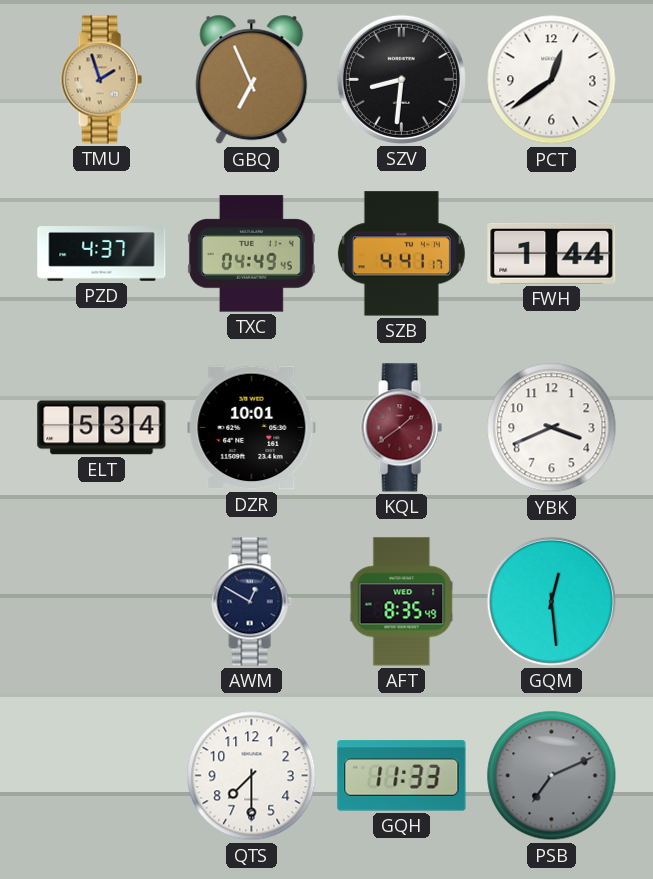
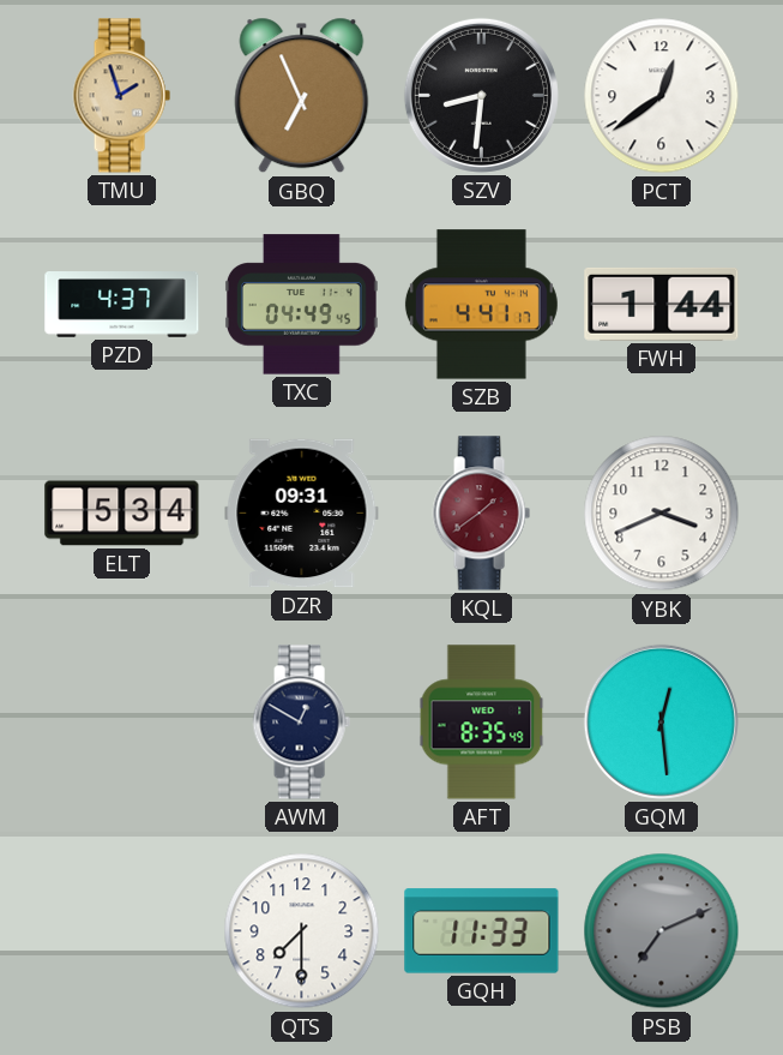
DZR: 10:01 -> 09:31
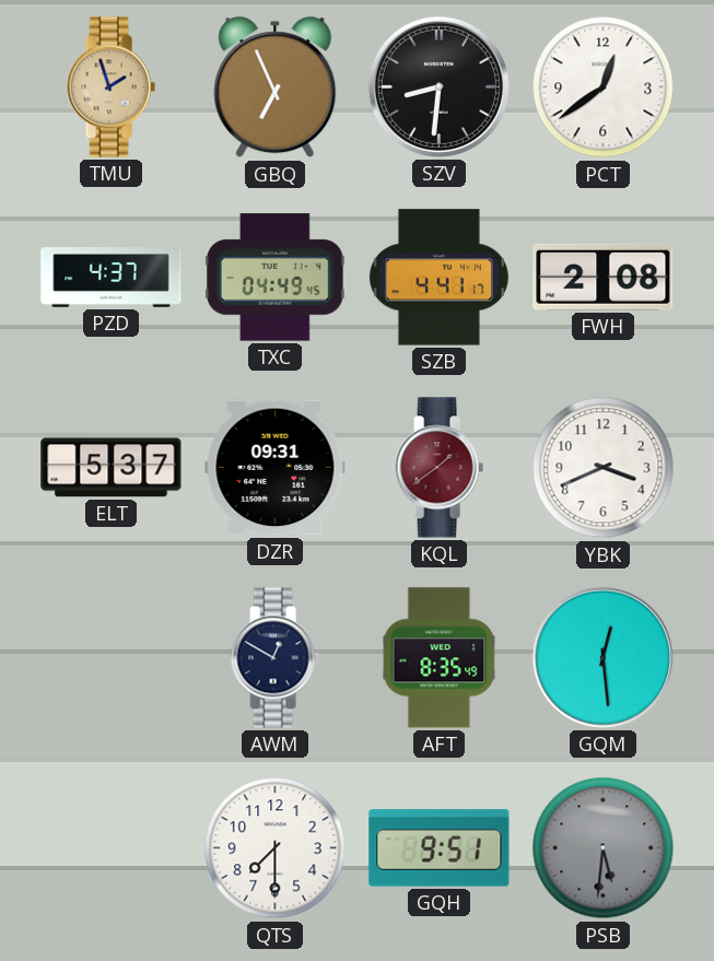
FWH: 1:44 -> 2:08
ELT: 5:34 -> 5:37
GQH: 11:33 -> 9:51
PSB: 7:11 -> 5:31
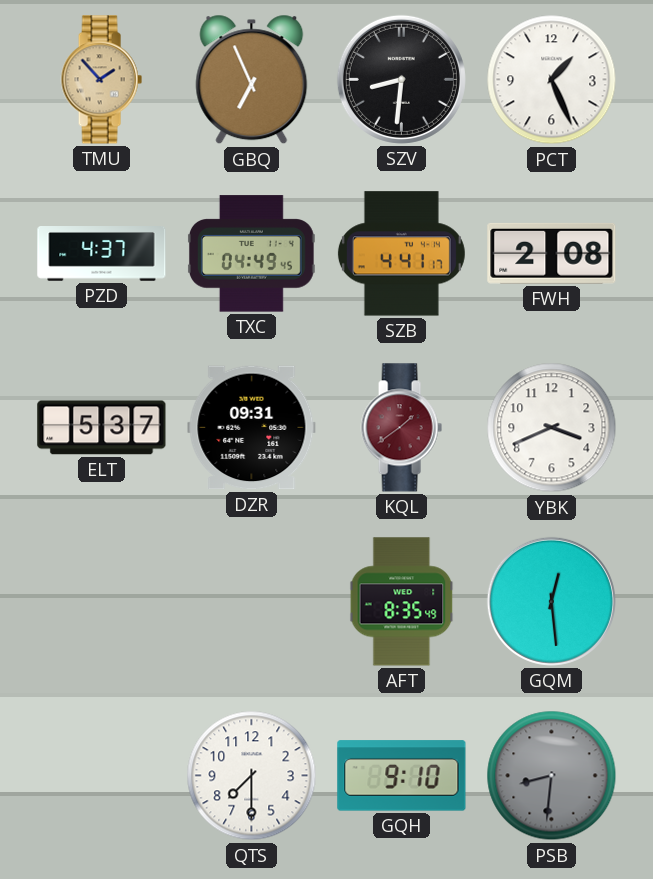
TMU: 1:57 -> 1:53
PCT: 12:39 -> 1:26
AWM: 12:50 -> none
GQH: 9:51 -> 9:10
PSB: 5:31 -> 8:31
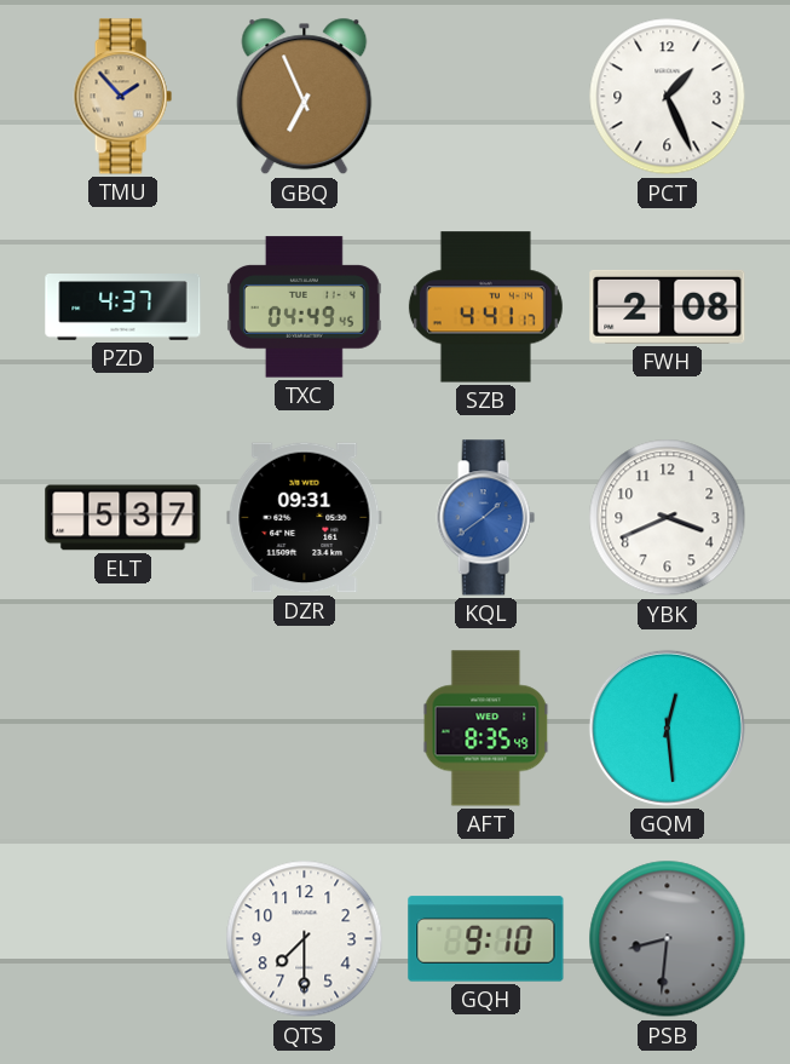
SZV: 8:31 -> none
KQL dial: burgundy -> blue
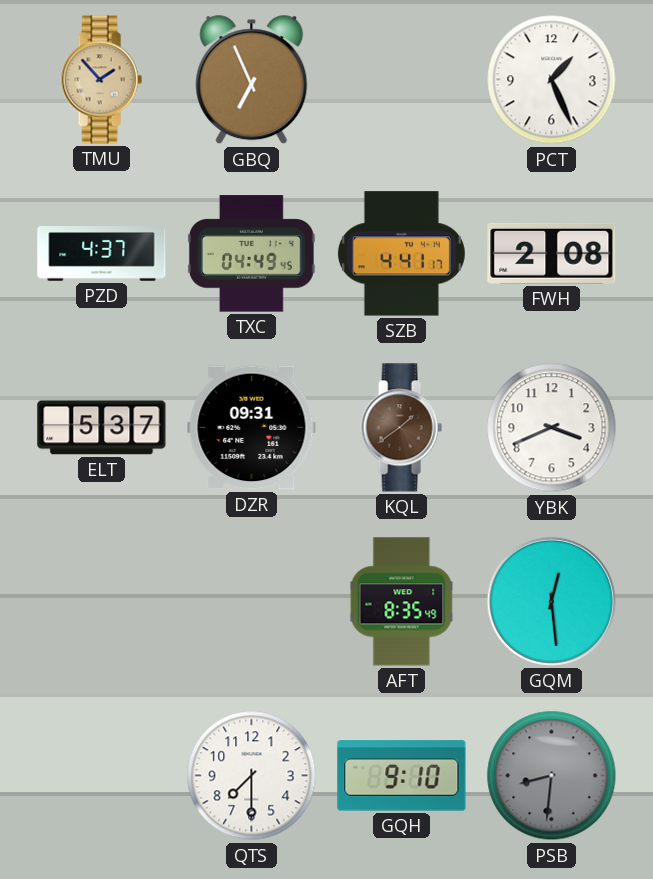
KQL dial: blue -> brown
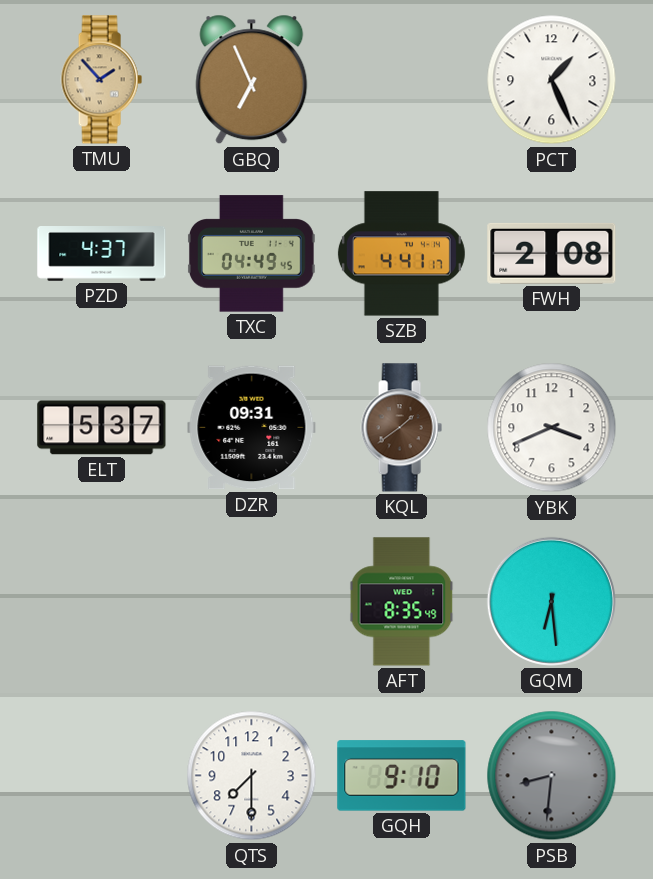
GQM: 12:29 -> 6:29
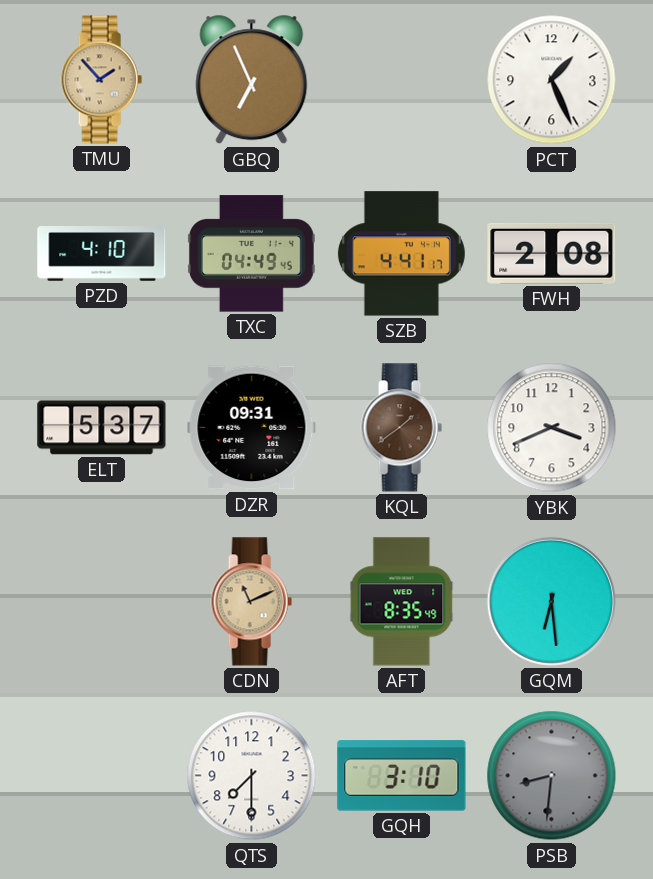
PZD: 4:37 -> 4:10
CDN: none -> 11:11
GQH: 9:10 -> 3:10
